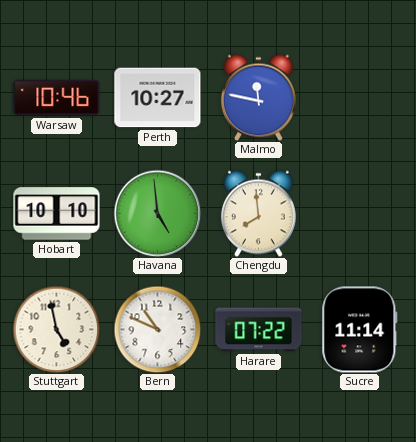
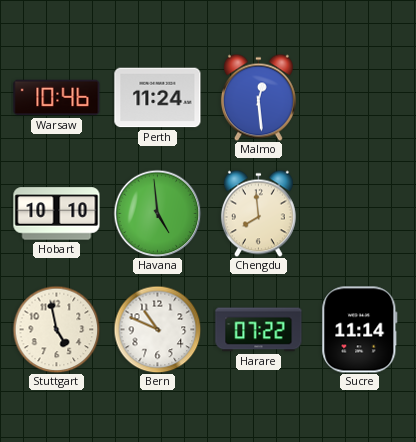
Perth: 10:27 -> 11:24
Malmo: 11:47 -> 12:29
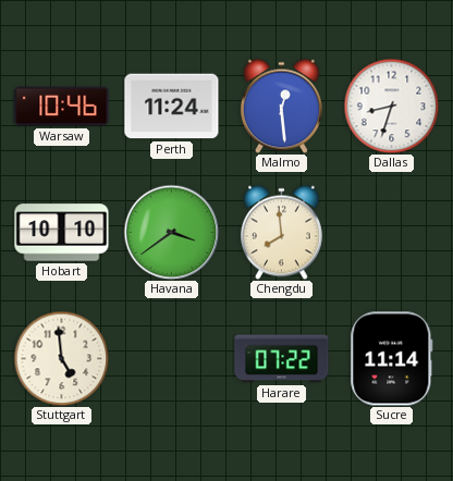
Dallas: none -> 8:33
Havana: 4:59 -> 3:39
Stuttgart: 4:58 -> 4:59
Bern: 10:49 -> none
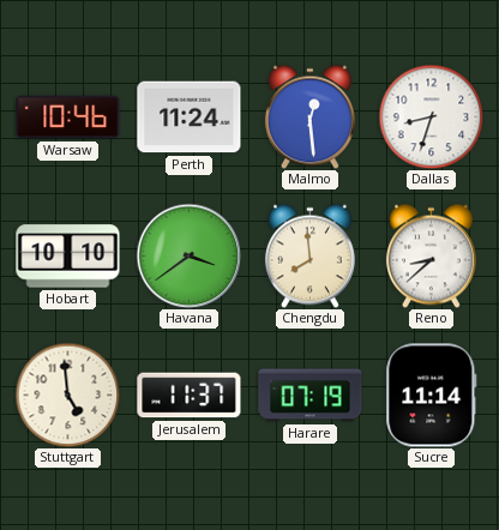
Reno: none -> 8:38
Jerusalem: none -> 11:37
Harare: 07:22 -> 07:19
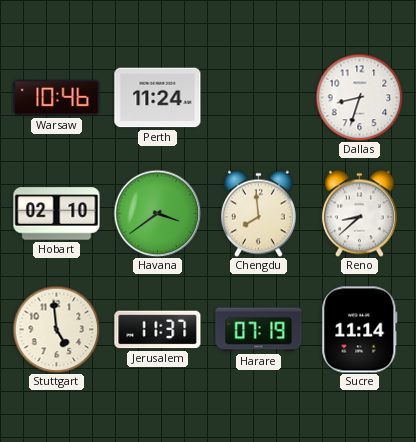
Malmo: 12:29 -> none
Hobart: 10:10 -> 02:10
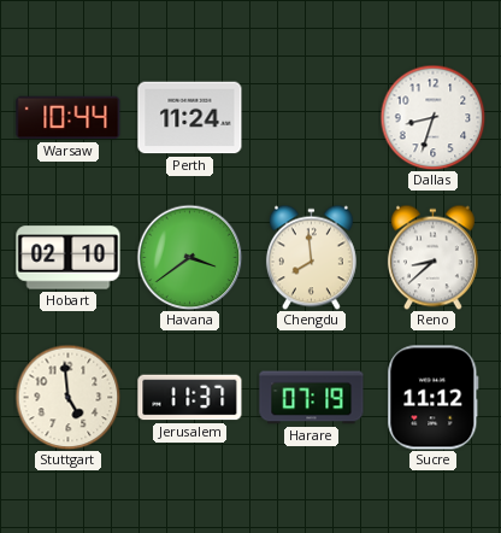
Warsaw: 10:46 -> 10:44
Sucre: 11:14 -> 11:12
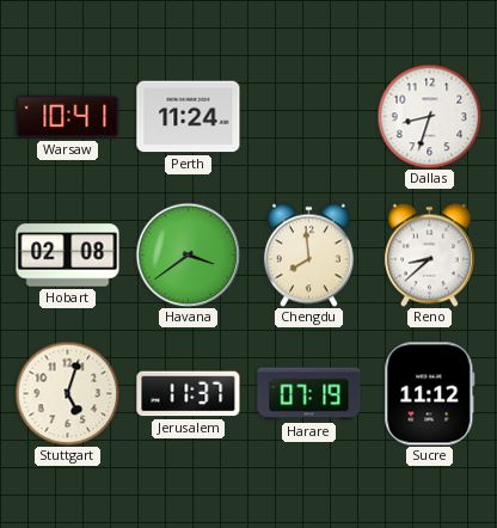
Warsaw: 10:44 -> 10:41
Hobart: 02:10 -> 02:08
Stuttgart: 4:59 -> 5:03
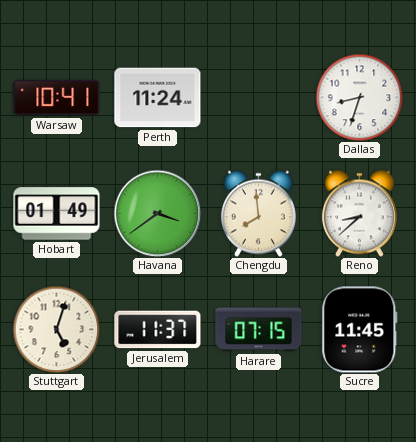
Hobart: 02:08 -> 01:49
Harare: 07:19 -> 07:15
Sucre: 11:12 -> 11:45
